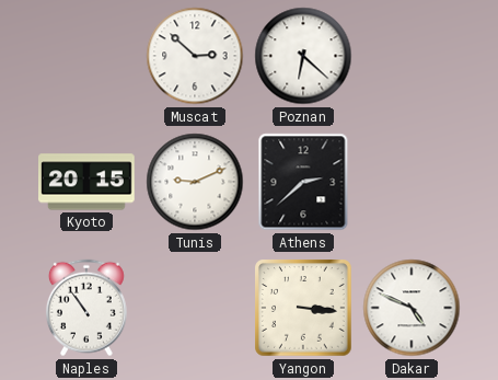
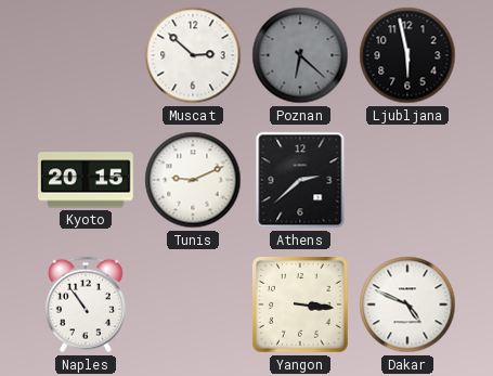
Poznan dial: white -> grey
Ljubljana: none -> 5:58
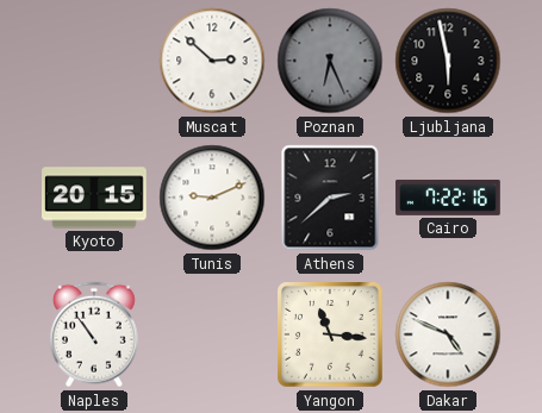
Poznan: 6:22 -> 6:26
Cairo: none -> 7:22
Yangon: 3:16 -> 11:16
